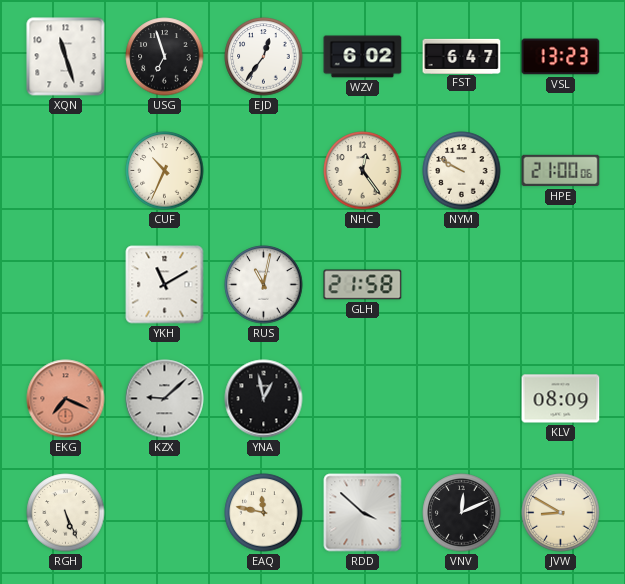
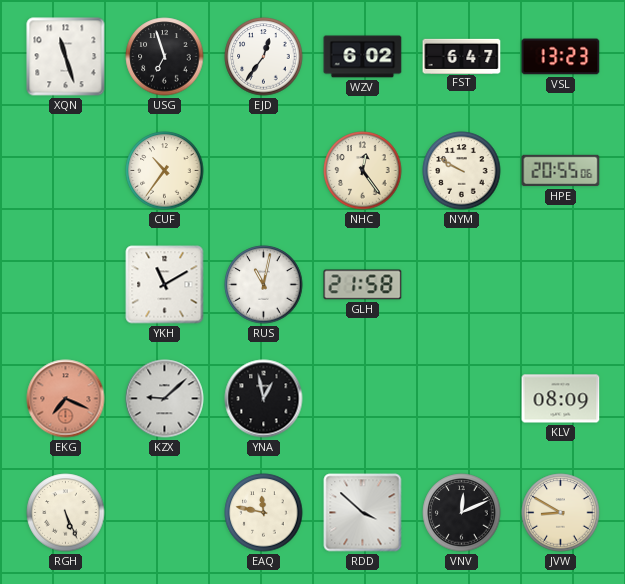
CUF: 10:34 -> 10:36
HPE: 21:00 -> 20:55
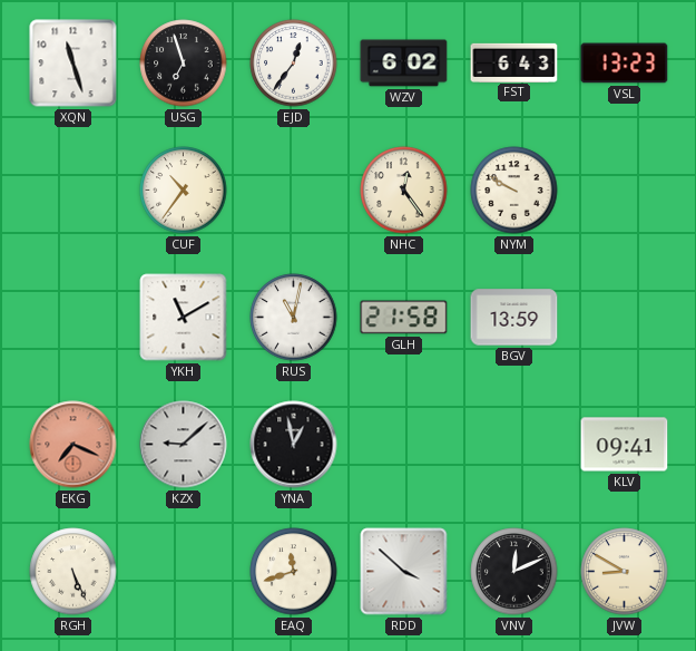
FST: 6:47 -> 6:43
HPE: 20:55 -> none
BGV: none -> 13:59
KLV: 08:09 -> 09:41
EAQ: 11:47 -> 11:42
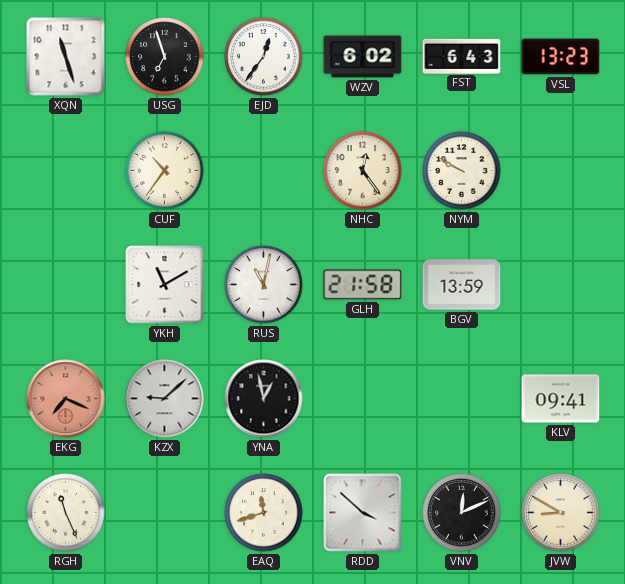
RGH: 5:26 -> 11:26
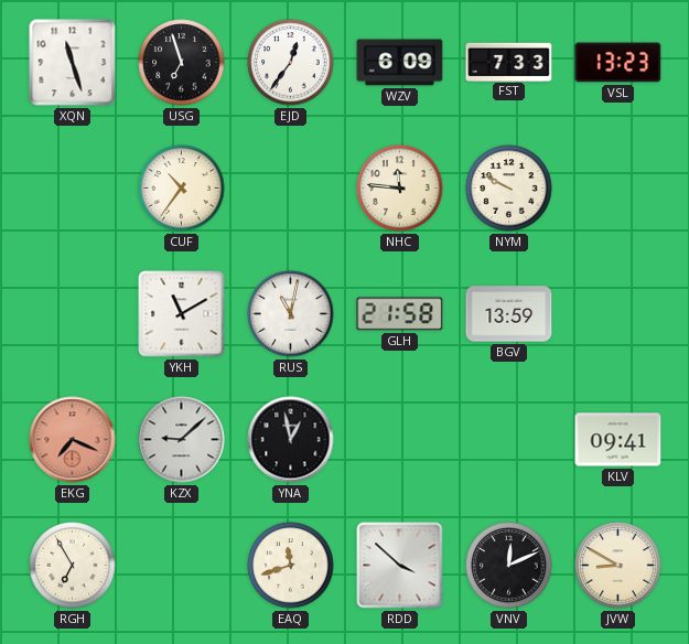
WZV: 6:02 -> 6:09
FST: 6:43 -> 7:33
NHC: 12:24 -> 11:46
RGH: 11:26 -> 6:55
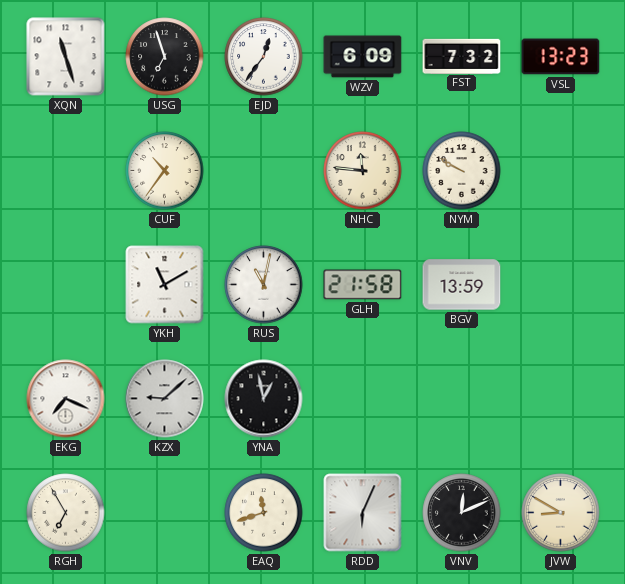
FST: 7:33 -> 7:32
EKG dial: salmon -> white
KLV: 09:41 -> none
RDD: 3:52 -> 6:04
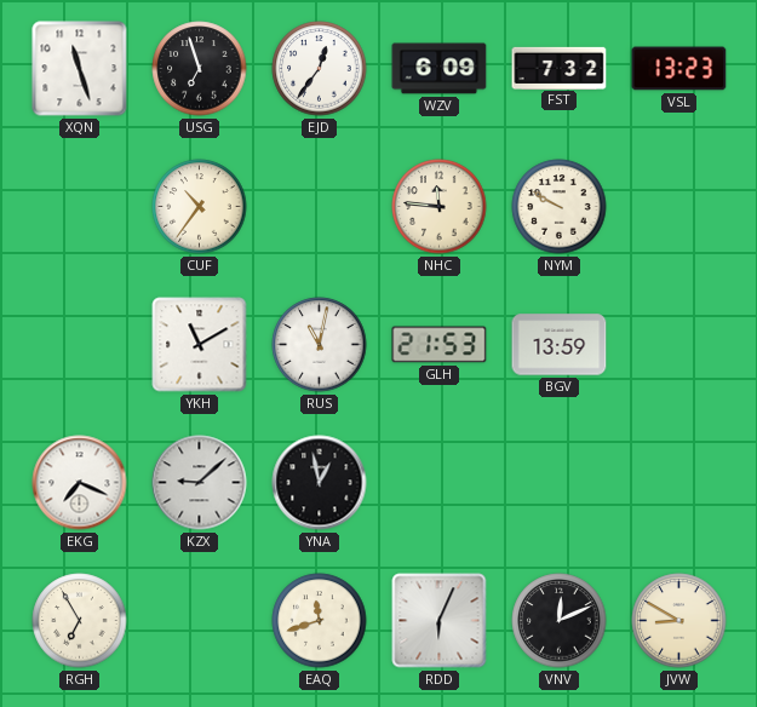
GLH: 21:58 -> 21:53
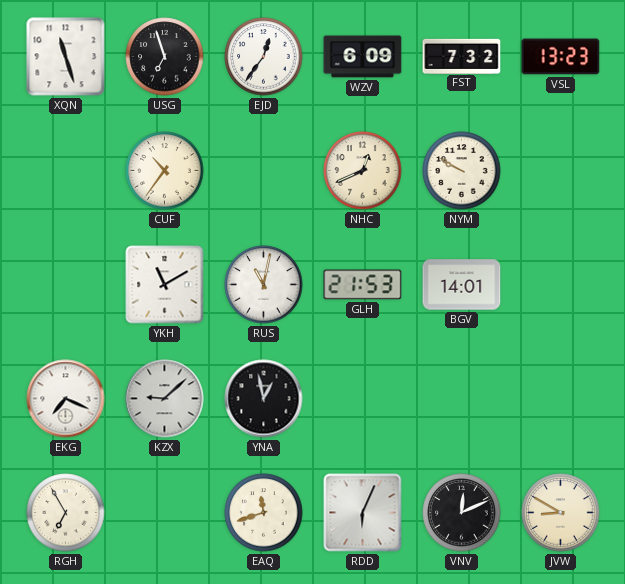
NHC: 11:46 -> 12:41
BGV: 13:59 -> 14:01
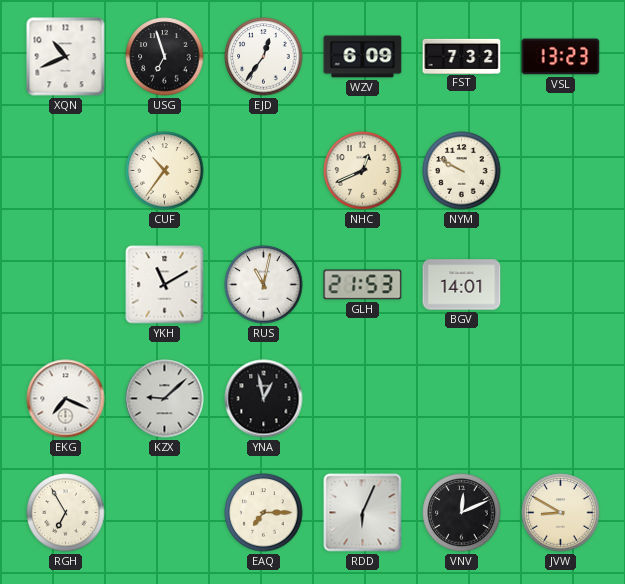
XQN: 11:27 -> 10:41
EAQ: 11:42 -> 7:15
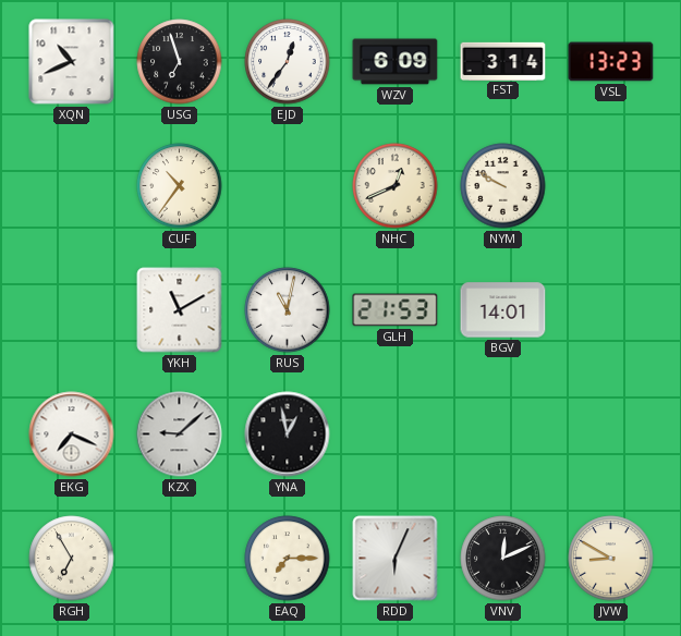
FST: 7:32 -> 3:14
